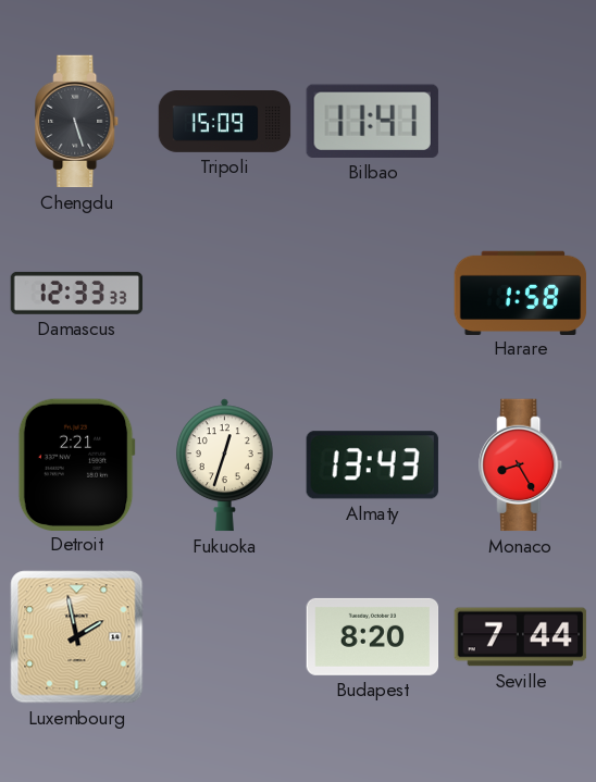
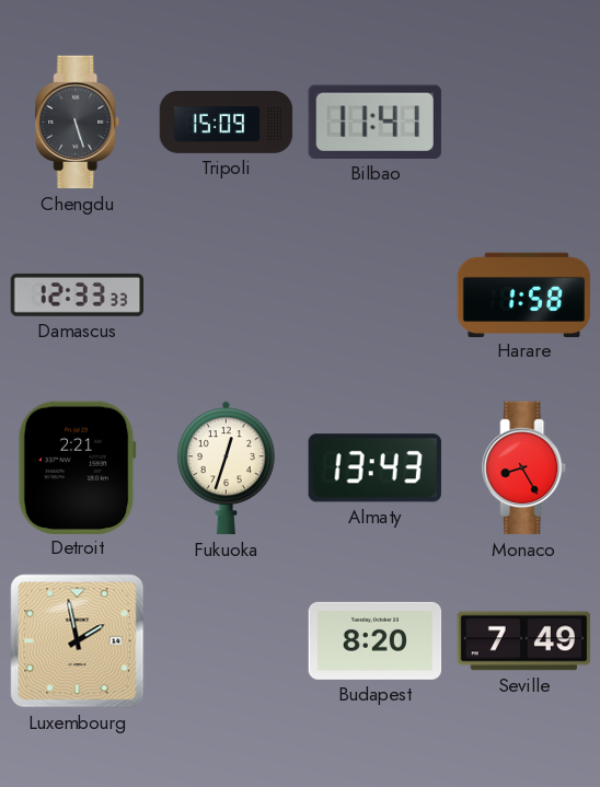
Seville: 7:44 -> 7:49
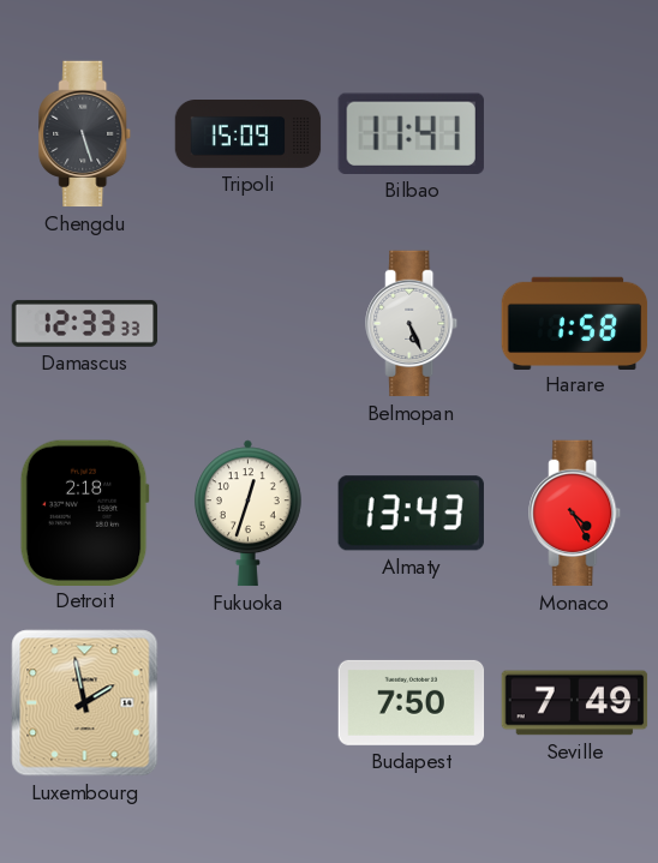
Belmopan: none -> 5:26
Detroit: 2:21 -> 2:18
Monaco: 8:25 -> 4:25
Budapest: 8:20 -> 7:50
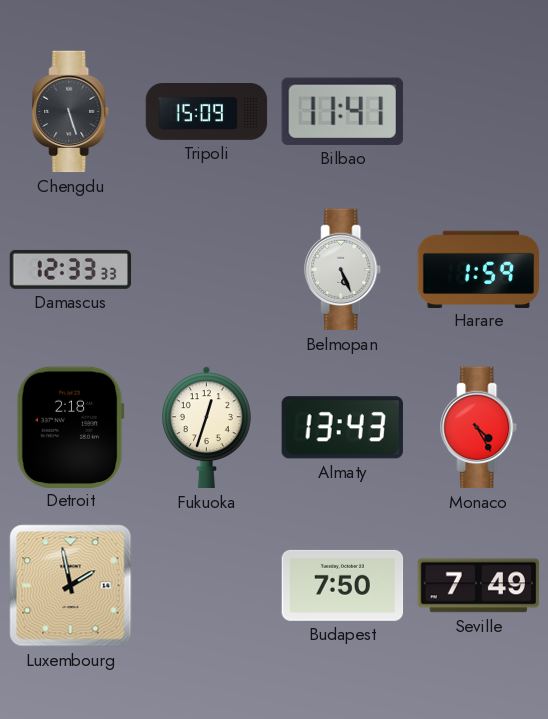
Harare: 1:58 -> 1:59
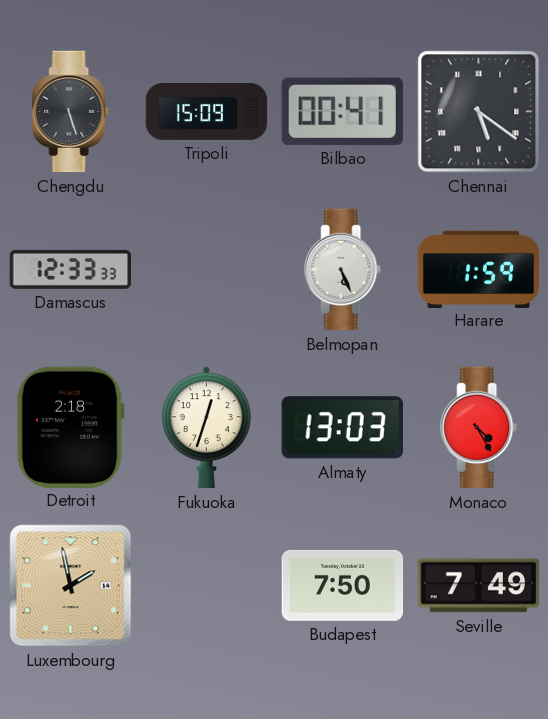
Bilbao: 11:41 -> 00:41
Chennai: none -> 5:21
Almaty: 13:43 -> 13:03
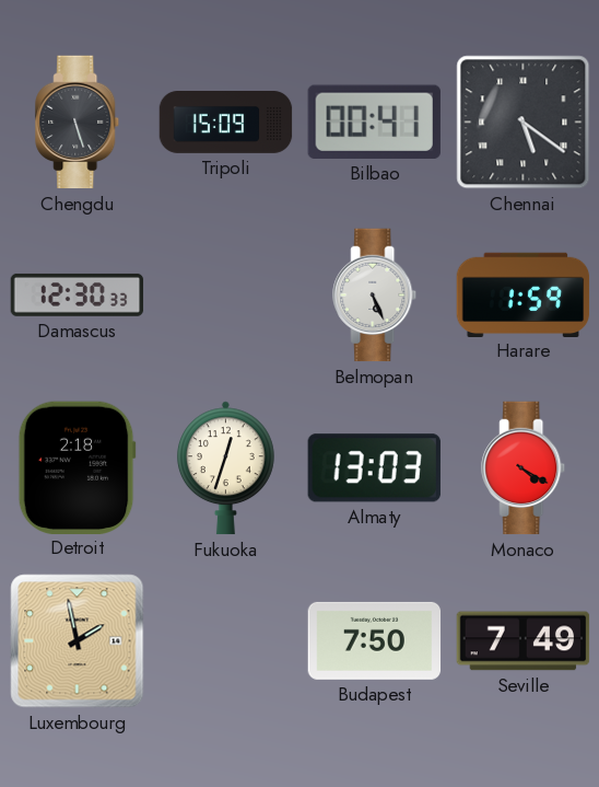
Damascus: 12:33 -> 12:30
Monaco: 4:25 -> 4:20
